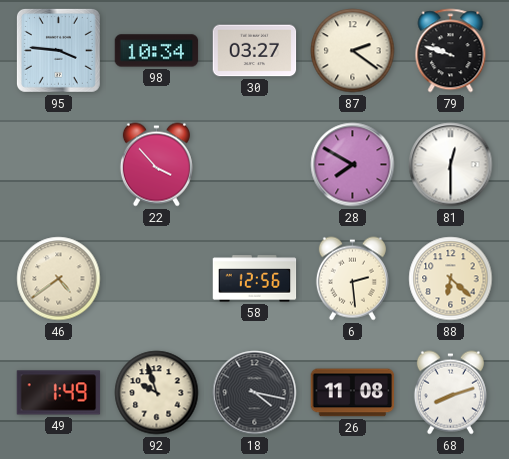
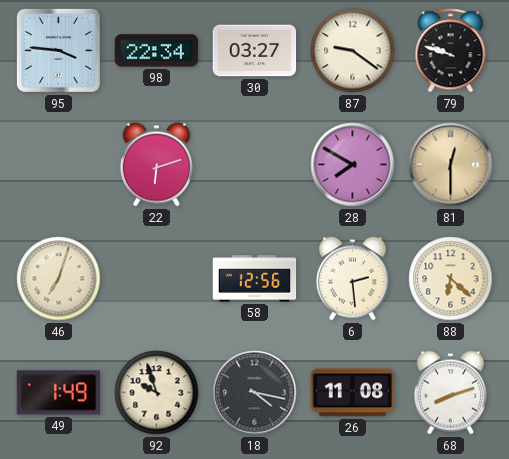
98: 10:34 -> 22:34
87: 2:21 -> 9:21
22: 3:53 -> 6:12
81 dial: white -> champagne
46: 4:39 -> 7:03
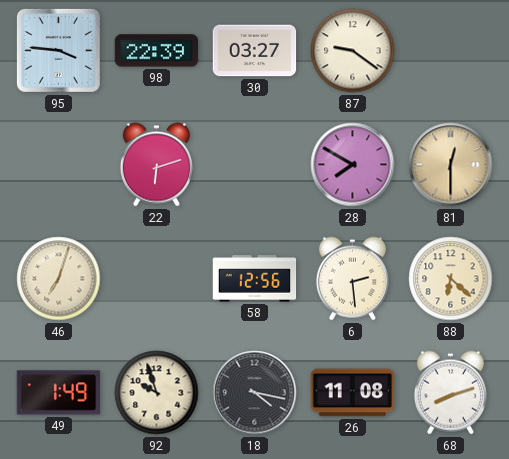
98: 22:34 -> 22:39
79: 9:48 -> none
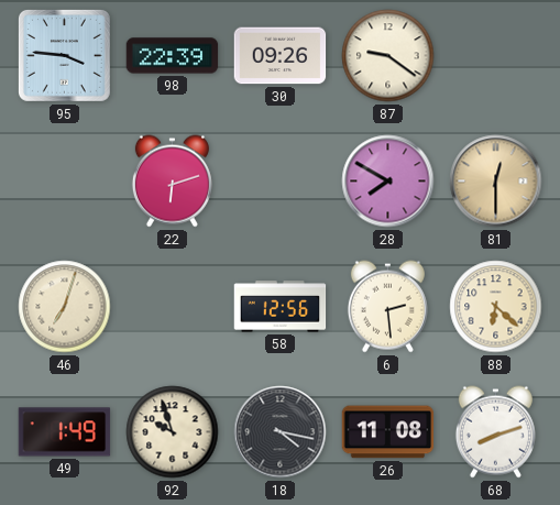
30: 03:27 -> 09:26
